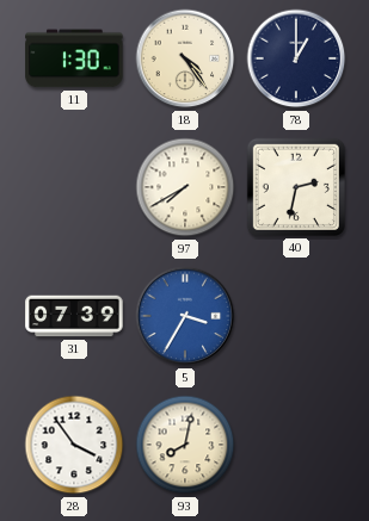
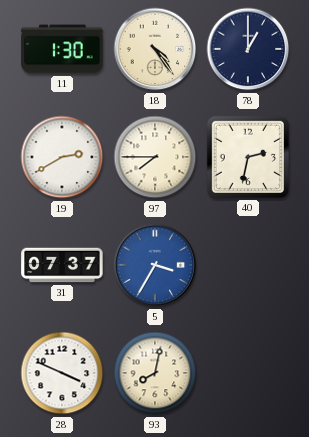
19: none -> 2:40
97: 7:40 -> 7:45
31: 07:39 -> 07:37
28: 3:54 -> 3:49
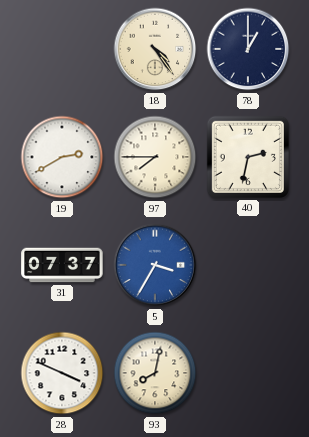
11: 1:30 -> none
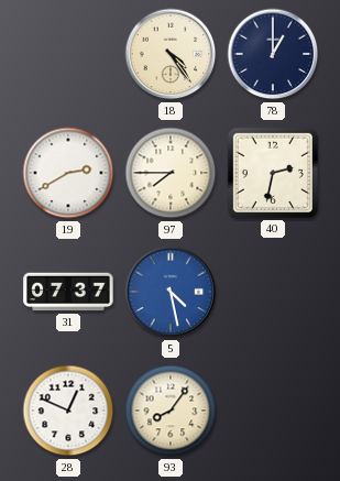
5: 3:35 -> 4:28
28: 3:49 -> 12:49
93: 8:02 -> 8:06
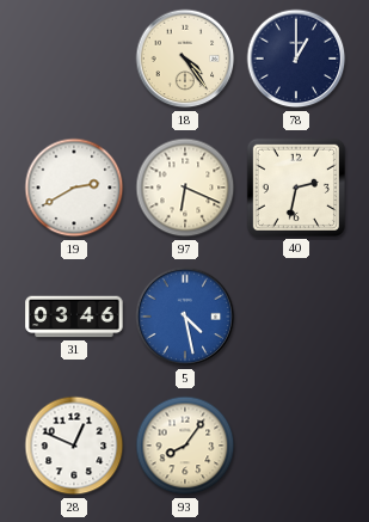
97: 7:45 -> 6:19
31: 07:37 -> 03:46
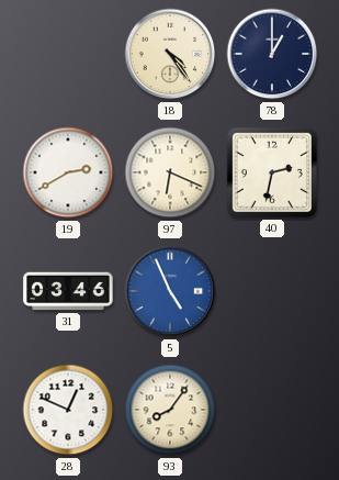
5: 4:28 -> 4:56
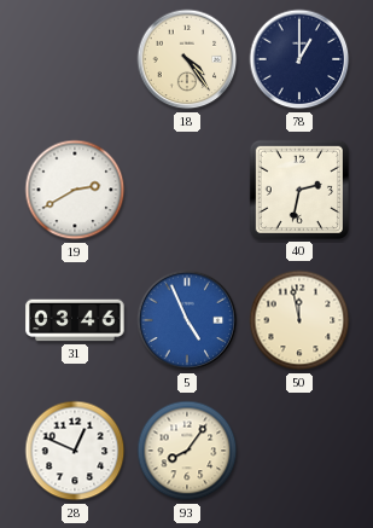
97: 6:19 -> none
50: none -> 11:58
